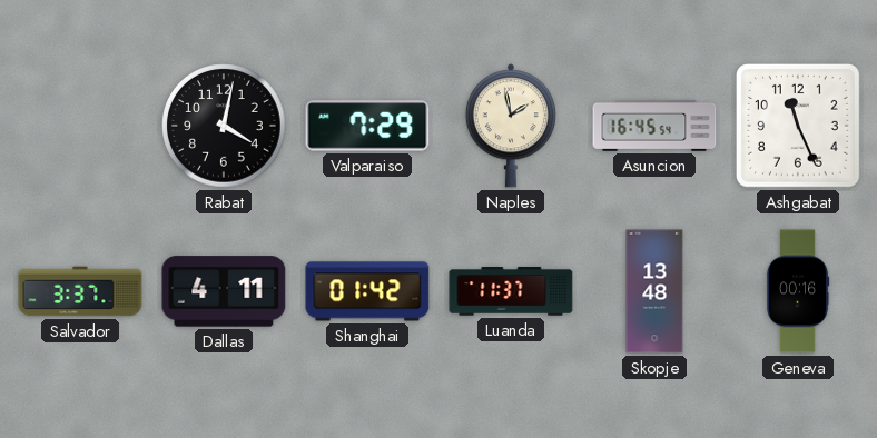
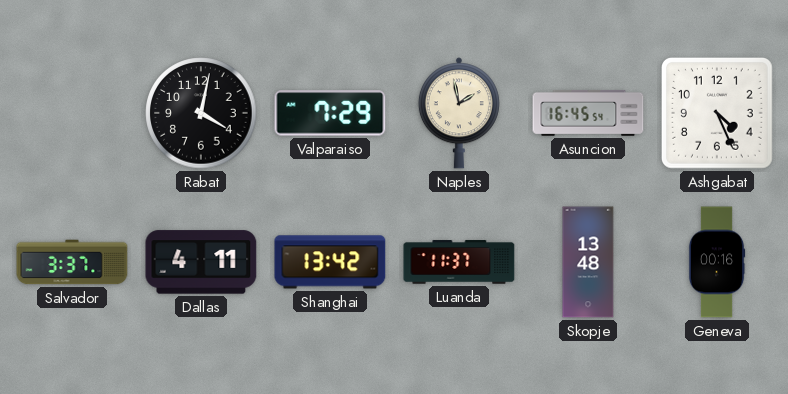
Ashgabat: 11:26 -> 4:26
Shanghai: 01:42 -> 13:42
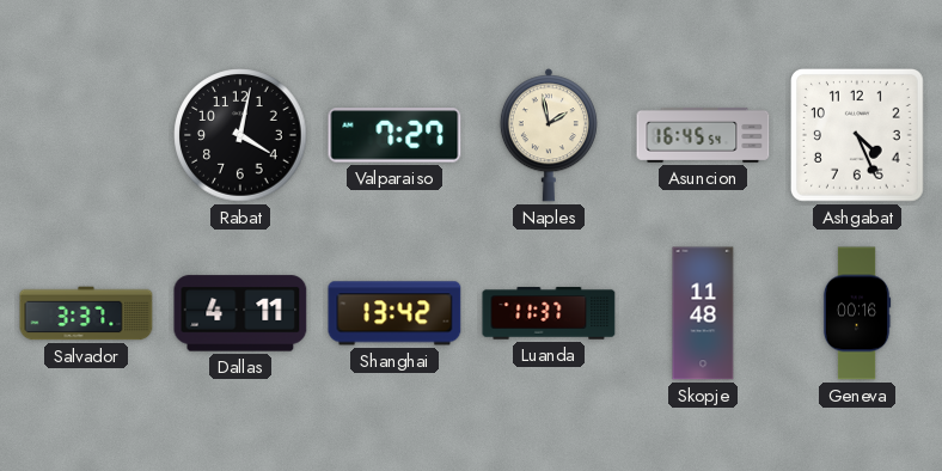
Valparaiso: 7:29 -> 7:27
Skopje: 13:48 -> 11:48
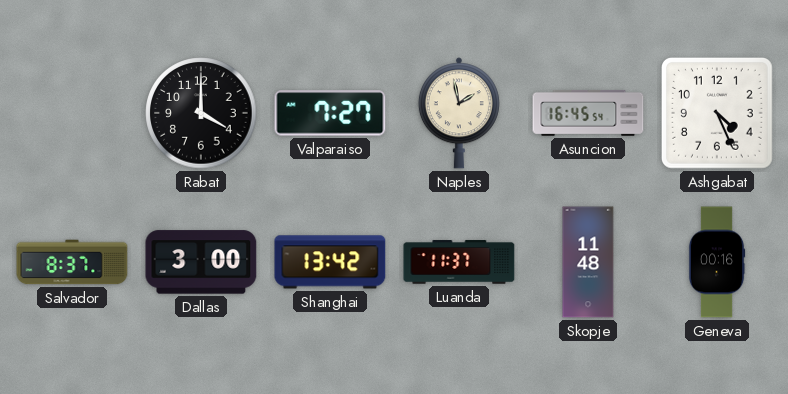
Rabat: 4:02 -> 4:00
Salvador: 3:37 -> 8:37
Dallas: 4:11 -> 3:00
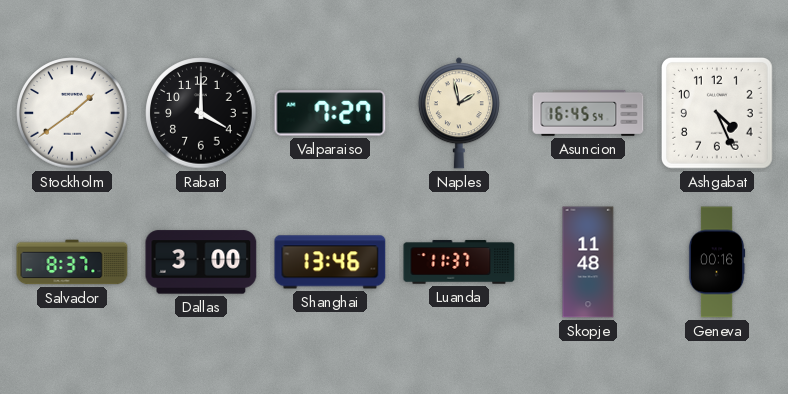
Stockholm: none -> 1:39
Shanghai: 13:42 -> 13:46
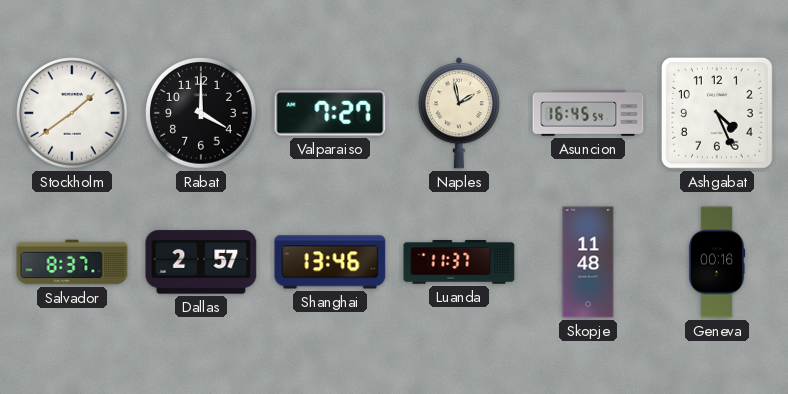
Dallas: 3:00 -> 2:57
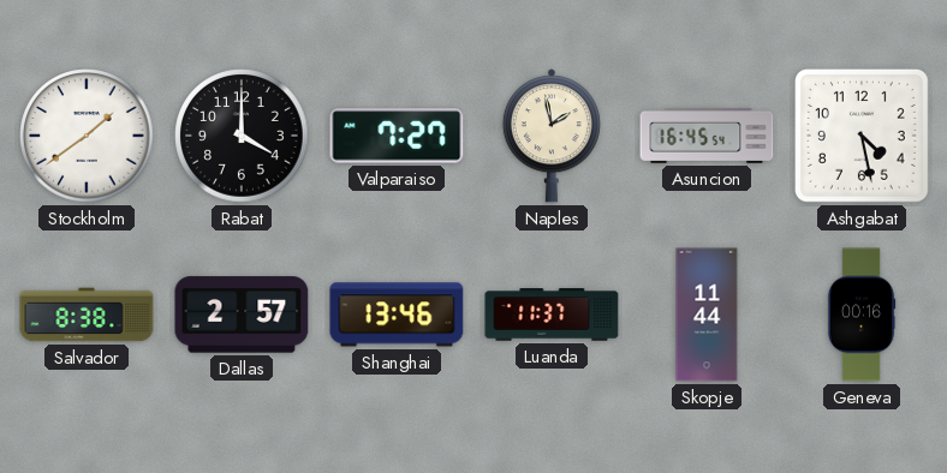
Ashgabat: 4:26 -> 4:28
Salvador: 8:37 -> 8:38
Skopje: 11:48 -> 11:44
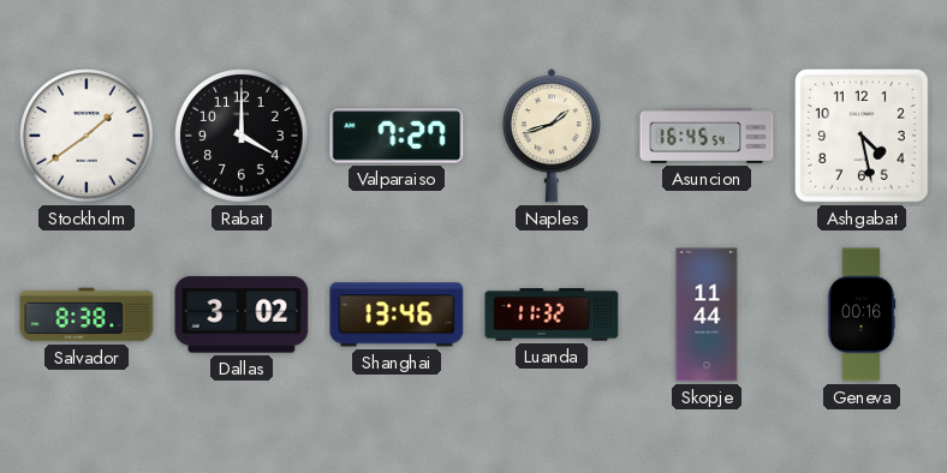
Naples: 1:58 -> 1:42
Dallas: 2:57 -> 3:02
Luanda: 11:37 -> 11:32
